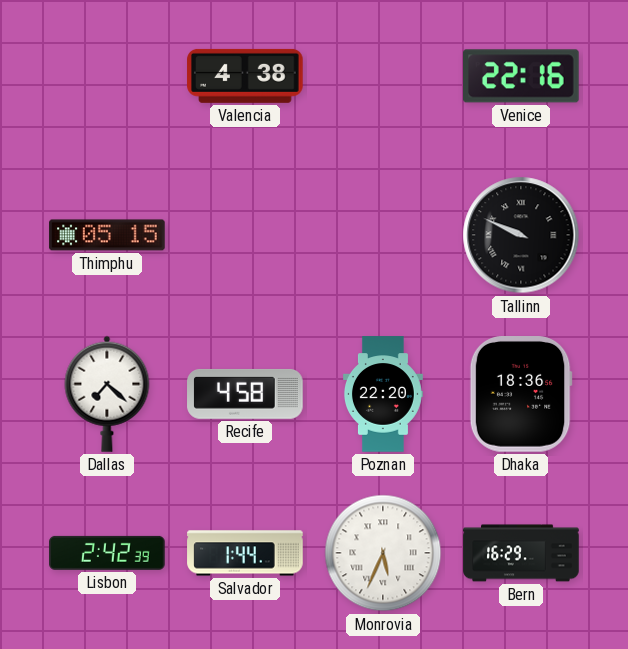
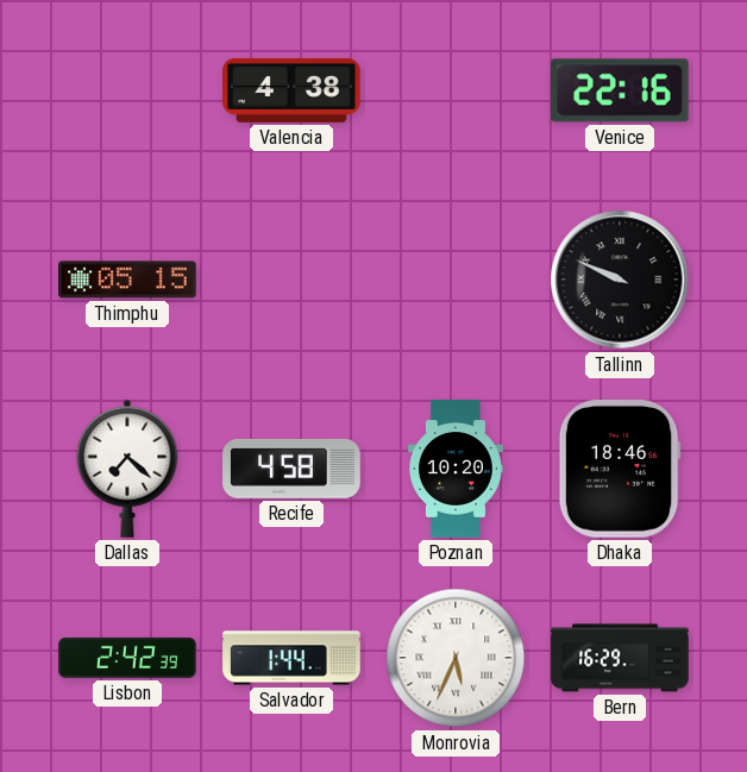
Poznan: 22:20 -> 10:20
Dhaka: 18:36 -> 18:46
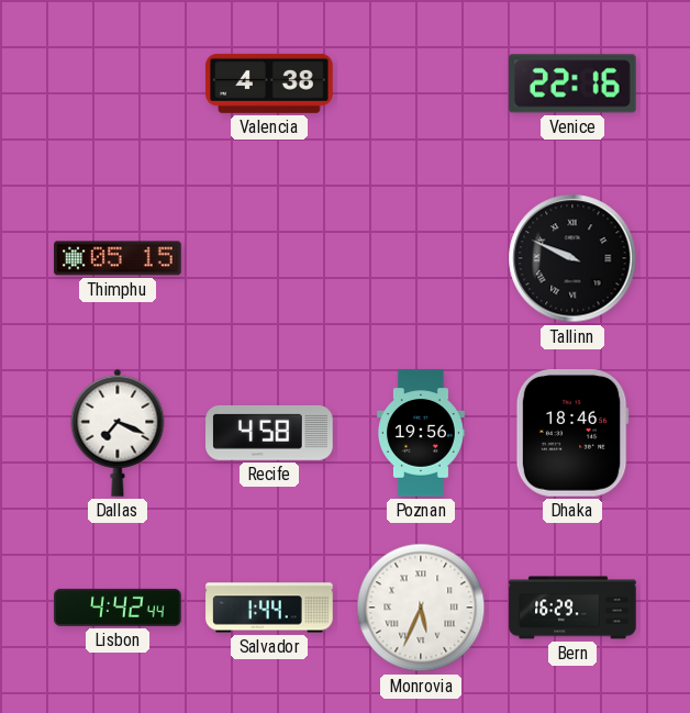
Dallas: 7:22 -> 7:19
Poznan: 10:20 -> 19:56
Lisbon: 2:42 -> 4:42
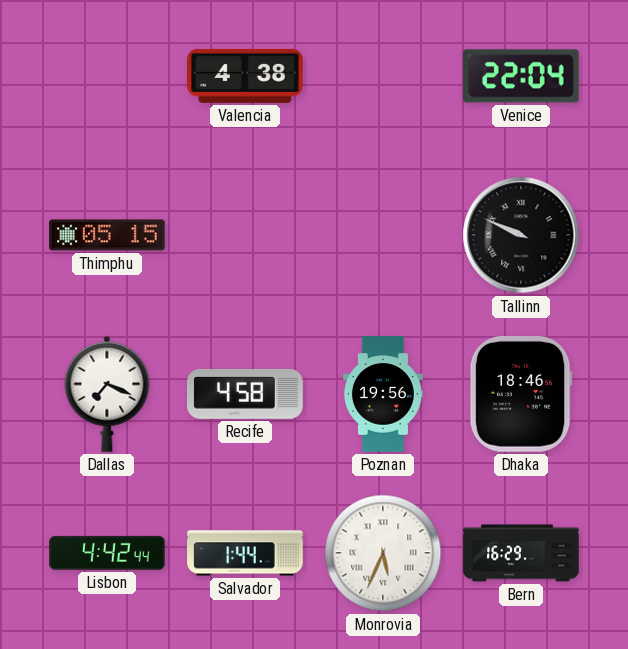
Venice: 22:16 -> 22:04
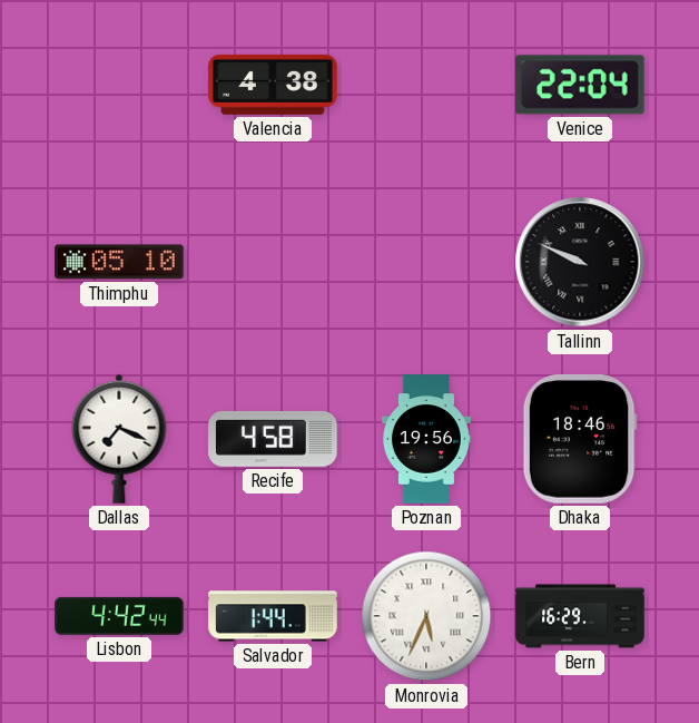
Thimphu: 05:15 -> 05:10
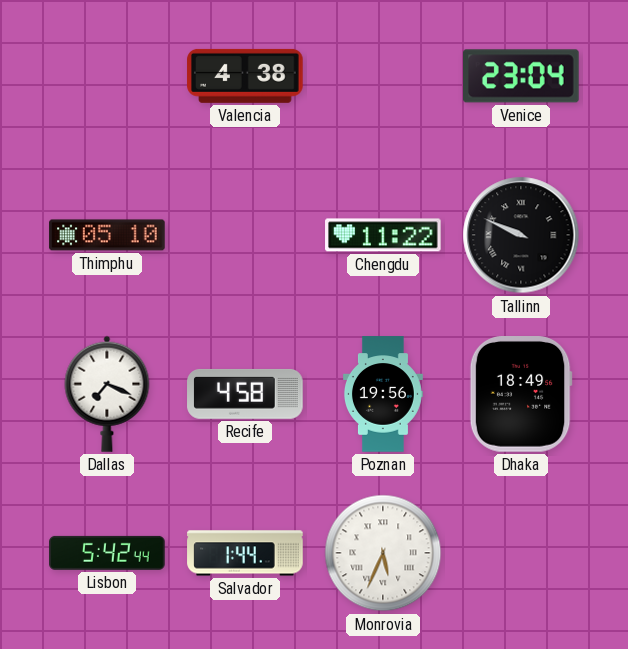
Venice: 22:04 -> 23:04
Chengdu: none -> 11:22
Dhaka: 18:46 -> 18:49
Lisbon: 4:42 -> 5:42
Bern: 16:29 -> none
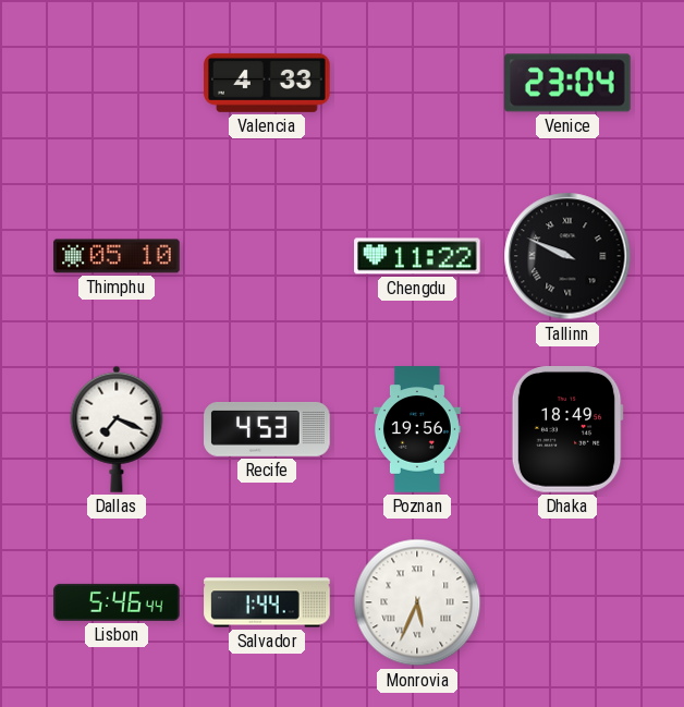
Valencia: 4:38 -> 4:33
Recife: 4:58 -> 4:53
Lisbon: 5:42 -> 5:46
